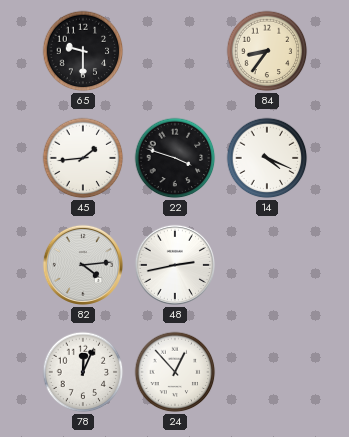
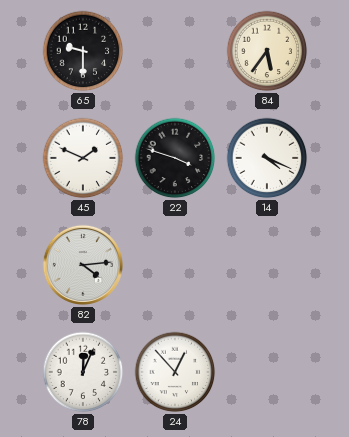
84: 8:36 -> 5:36
45: 1:44 -> 1:49
48: 2:43 -> none
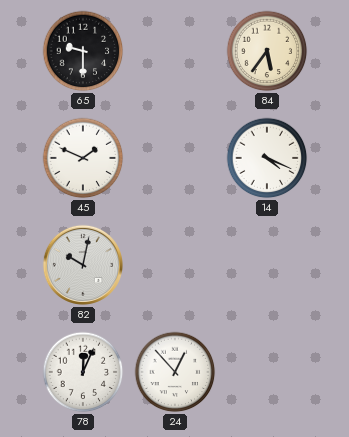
22: 3:48 -> none
82: 4:14 -> 10:02
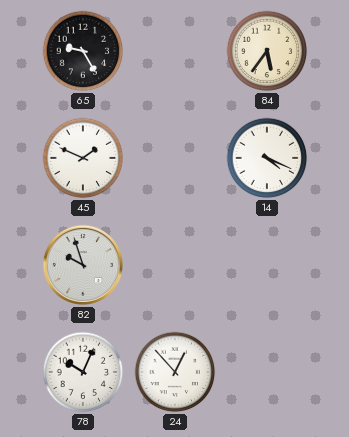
65: 9:30 -> 9:25
82: 10:02 -> 9:57
78: 12:04 -> 10:04
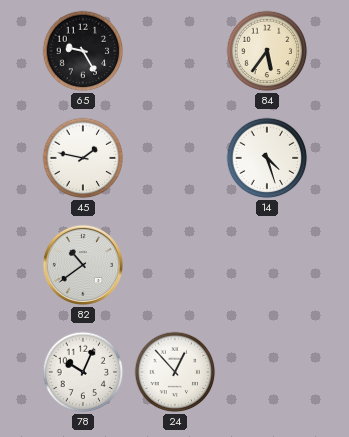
45: 1:49 -> 1:47
14: 4:19 -> 4:27
82: 9:57 -> 10:39
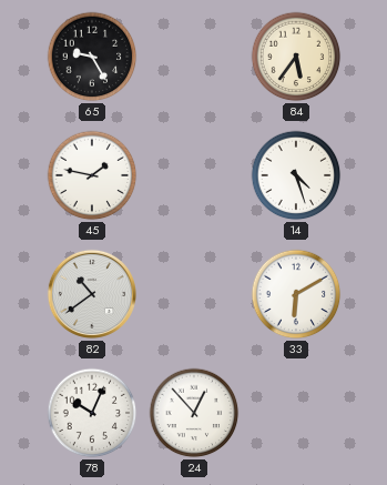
33: none -> 6:10
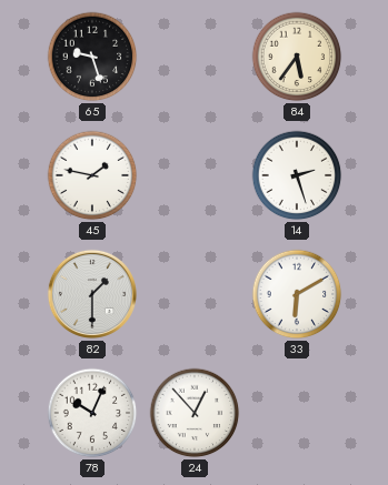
65: 9:25 -> 9:27
14: 4:27 -> 2:27
82: 10:39 -> 1:30
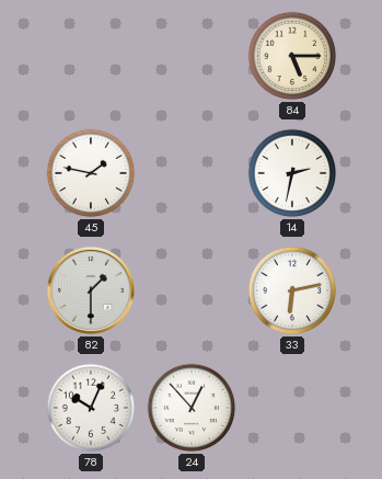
65: 9:27 -> none
84: 5:36 -> 5:15
14: 2:27 -> 2:32
33: 6:10 -> 6:13
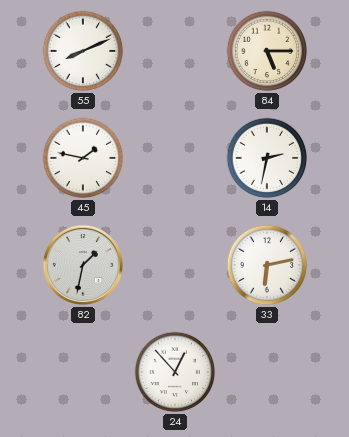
55: none -> 8:11
82: 1:30 -> 1:32
78: 10:04 -> none
